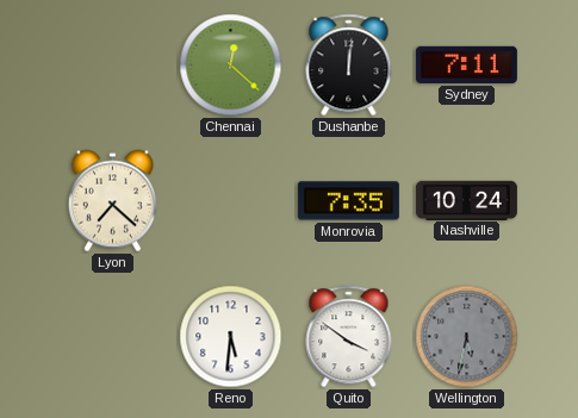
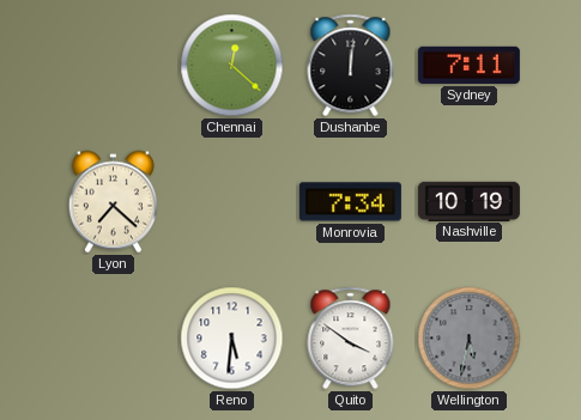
Monrovia: 7:35 -> 7:34
Nashville: 10:24 -> 10:19
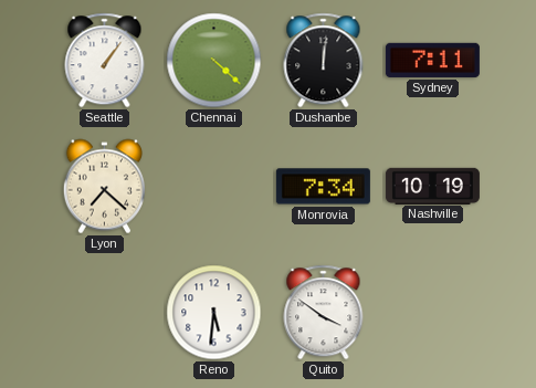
Seattle: none -> 1:06
Chennai: 12:22 -> 4:22
Wellington: 5:32 -> none
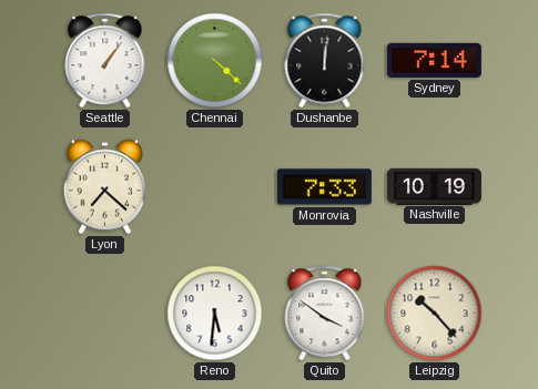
Sydney: 7:11 -> 7:14
Monrovia: 7:34 -> 7:33
Leipzig: none -> 10:23
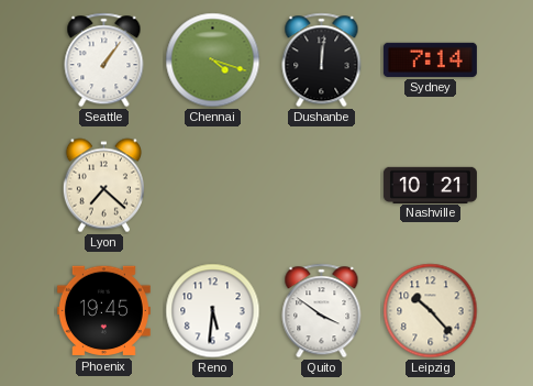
Chennai: 4:22 -> 4:18
Monrovia: 7:33 -> none
Nashville: 10:19 -> 10:21
Phoenix: none -> 19:45
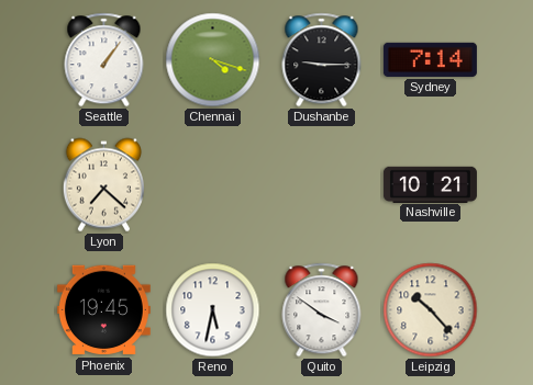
Dushanbe: 12:01 -> 9:15
Reno: 5:31 -> 5:32
